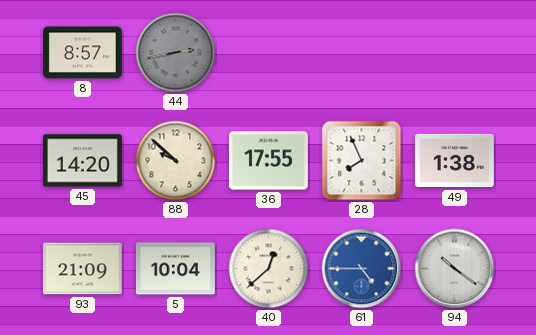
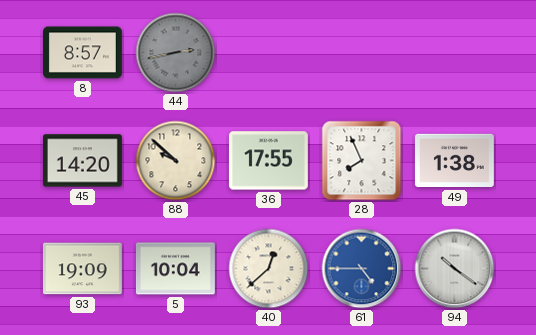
93: 21:09 -> 19:09
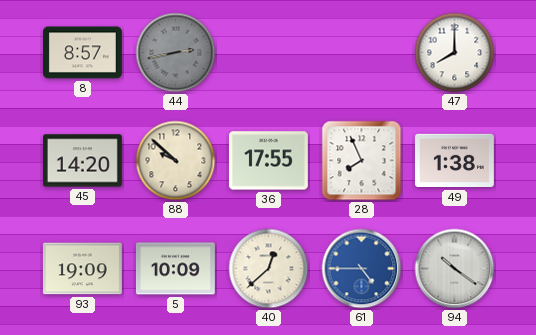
47: none -> 8:00
5: 10:04 -> 10:09
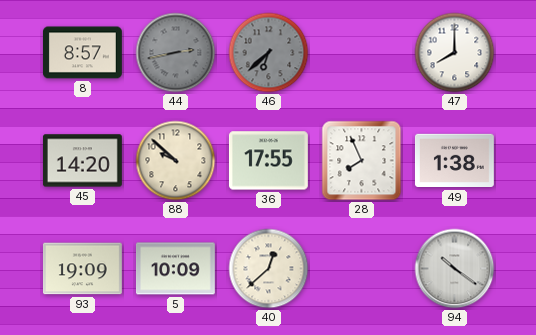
46: none -> 6:38
61: 4:45 -> none
